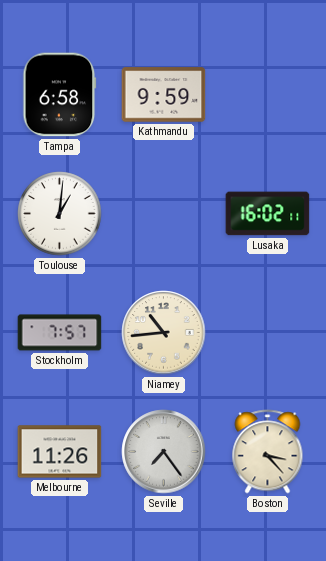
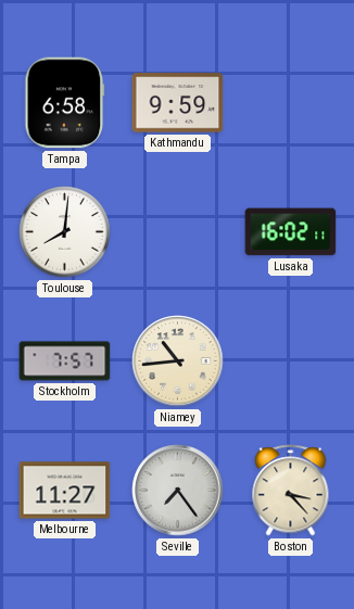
Toulouse: 1:01 -> 8:01
Melbourne: 11:26 -> 11:27
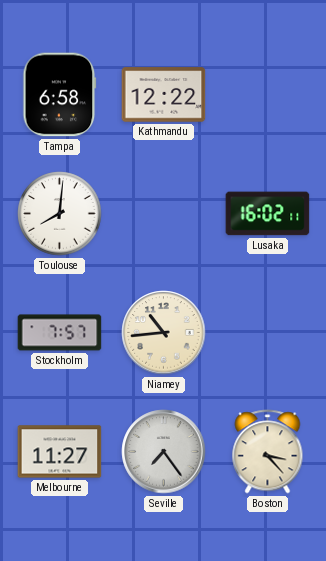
Kathmandu: 9:59 -> 12:22
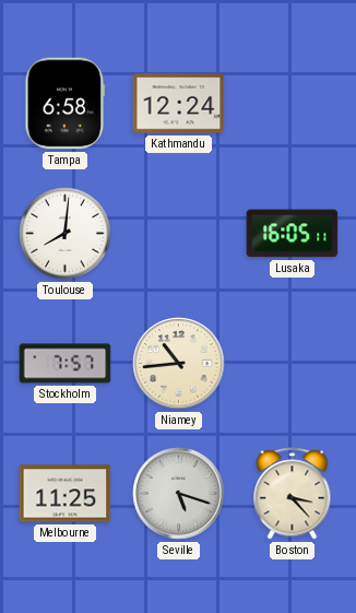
Kathmandu: 12:22 -> 12:24
Lusaka: 16:02 -> 16:05
Melbourne: 11:27 -> 11:25
Seville: 7:24 -> 5:18
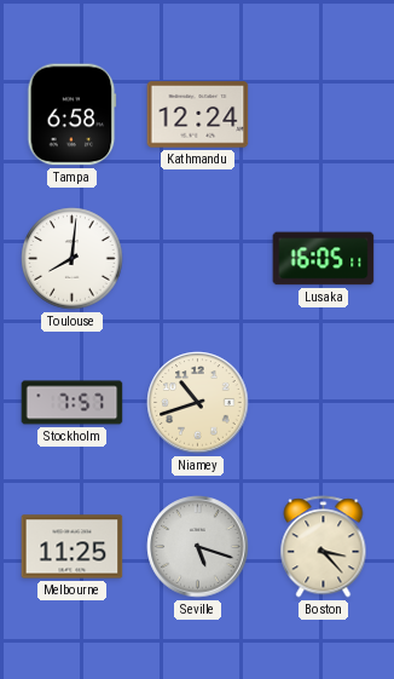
Niamey: 10:44 -> 10:42
